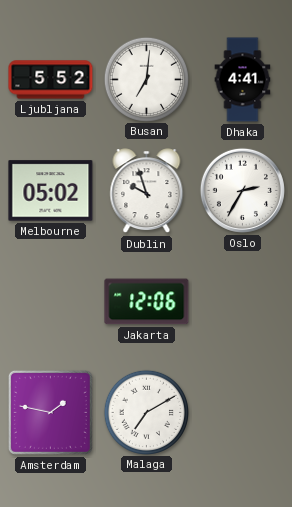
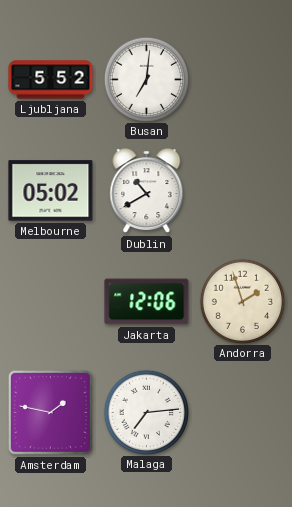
Dhaka: 4:41 -> none
Dublin: 9:57 -> 10:40
Oslo: 2:35 -> none
Andorra: none -> 1:57
Malaga: 7:10 -> 7:14
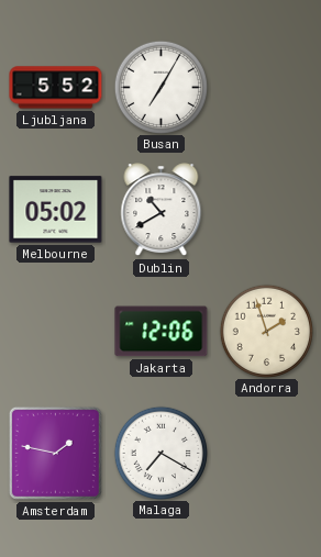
Busan: 7:01 -> 7:05
Malaga: 7:14 -> 7:20
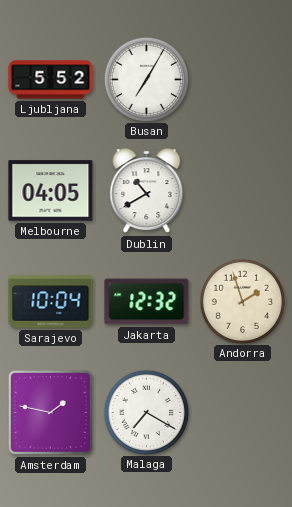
Melbourne: 05:02 -> 04:05
Sarajevo: none -> 10:04
Jakarta: 12:06 -> 12:32
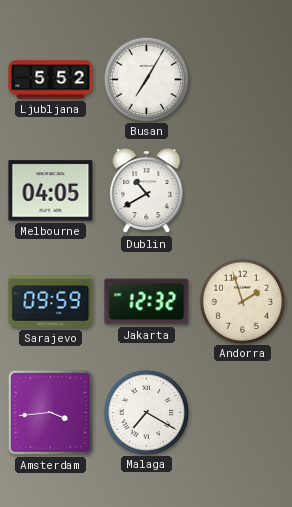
Sarajevo: 10:04 -> 09:59
Amsterdam: 1:47 -> 3:44
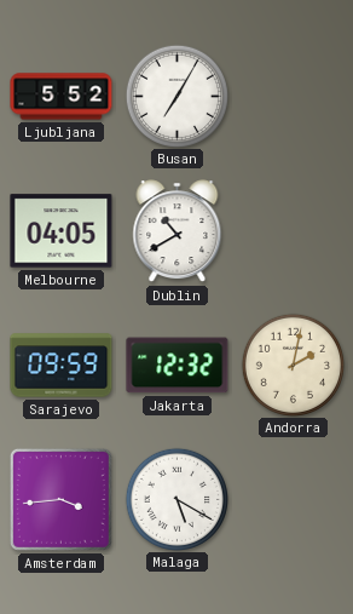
Andorra: 1:57 -> 2:02
Malaga: 7:20 -> 5:20
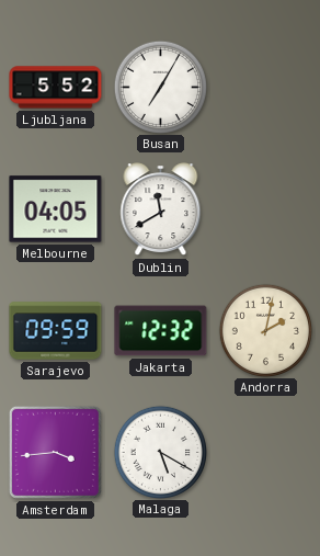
Dublin: 10:40 -> 11:40
